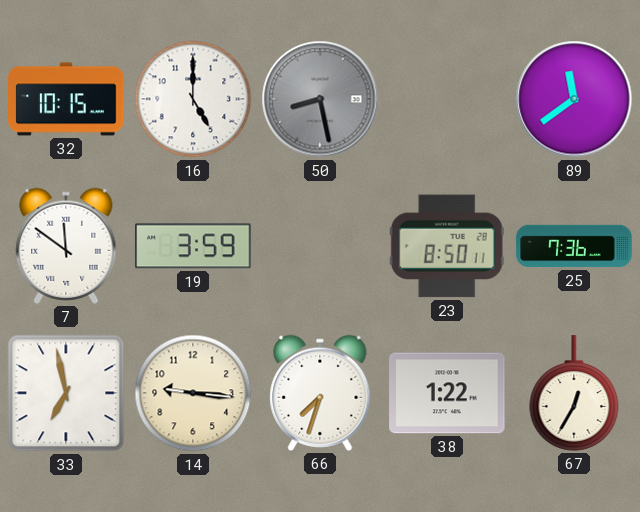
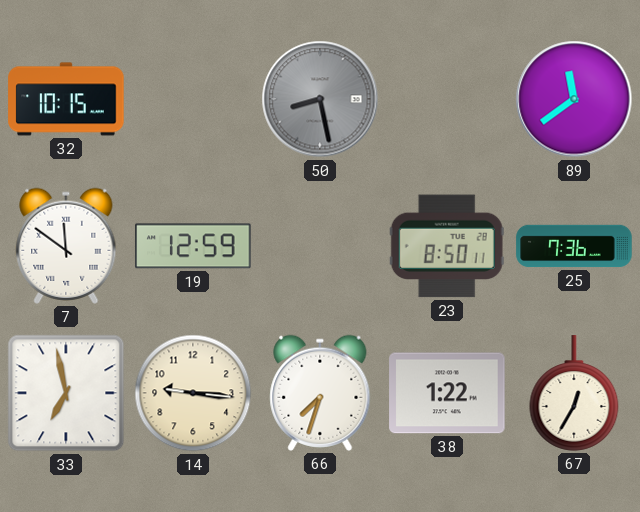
16: 5:00 -> none
19: 3:59 -> 12:59
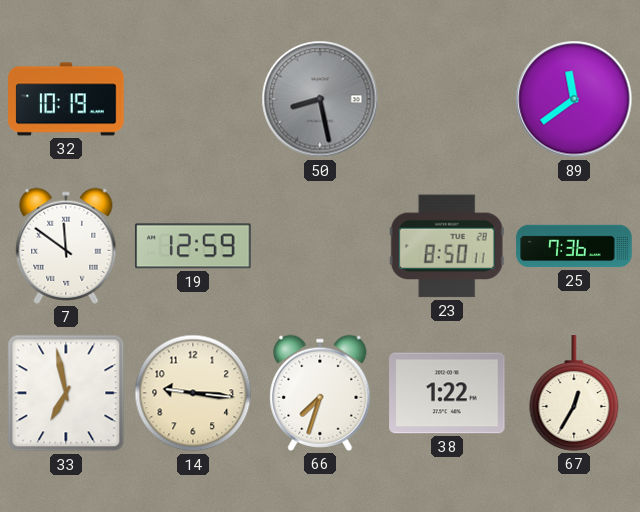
32: 10:15 -> 10:19
